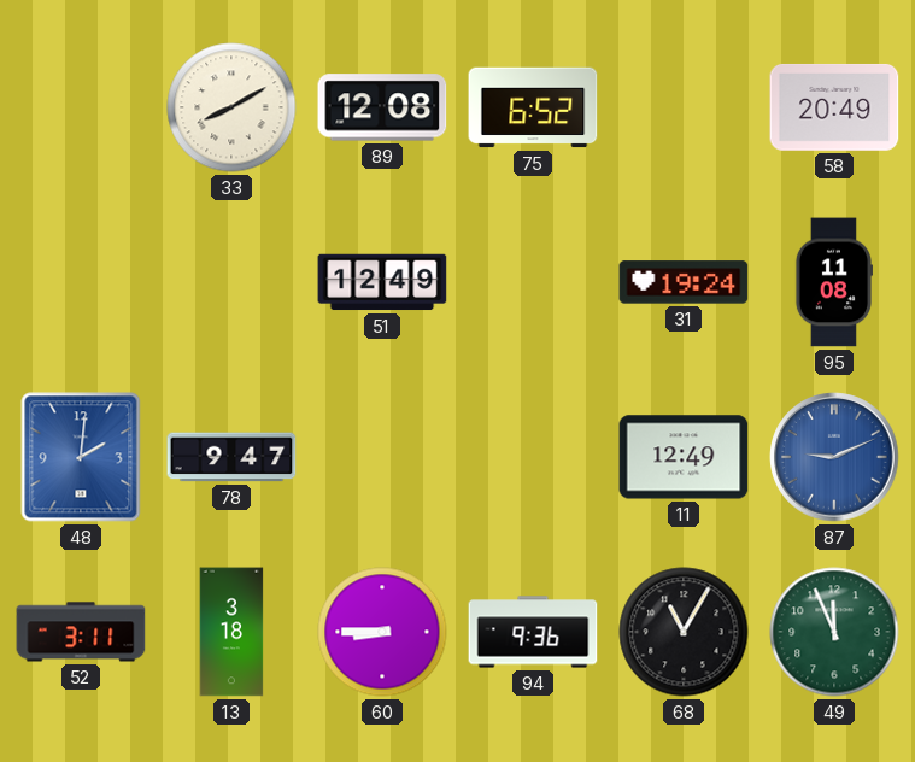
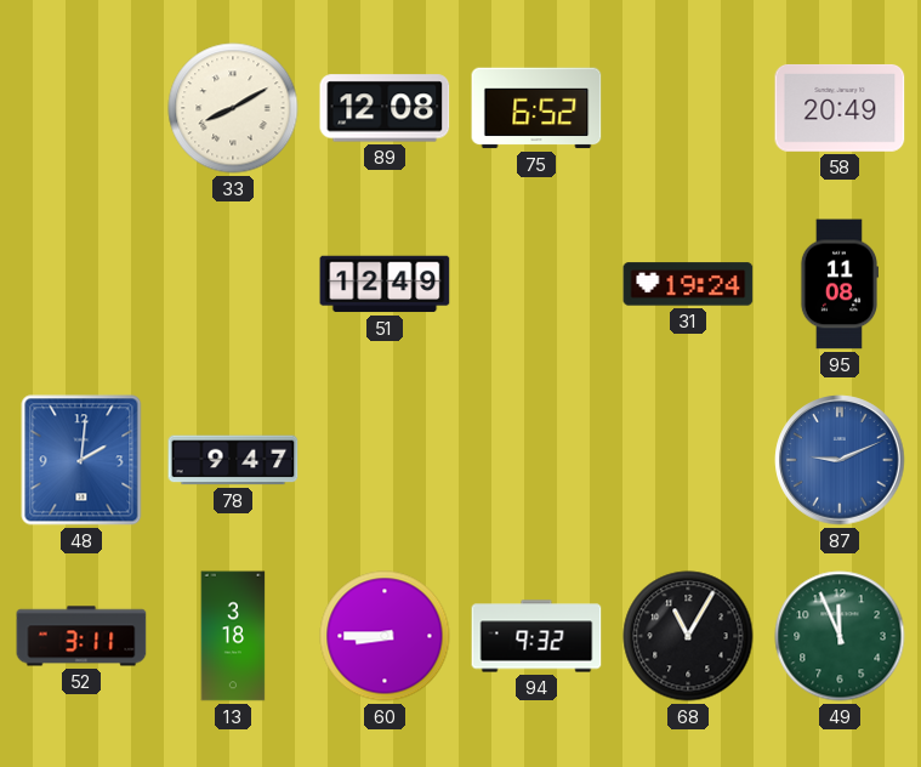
11: 12:49 -> none
94: 9:36 -> 9:32
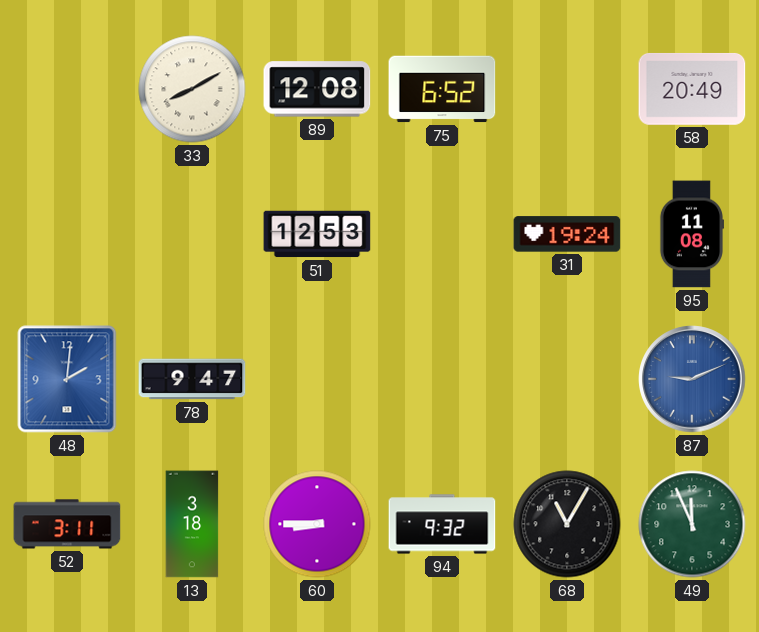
51: 12:49 -> 12:53
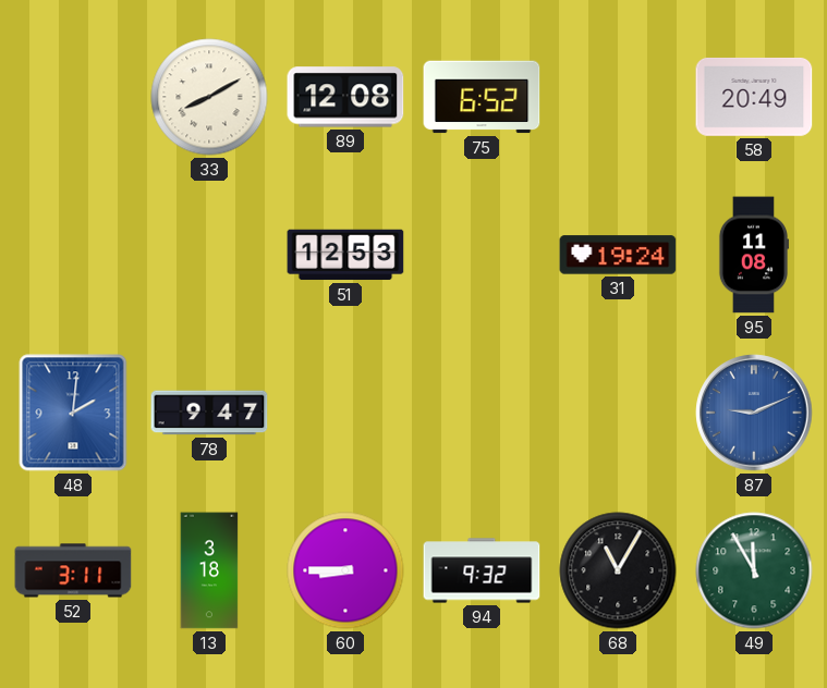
49: 11:56 -> 11:55
